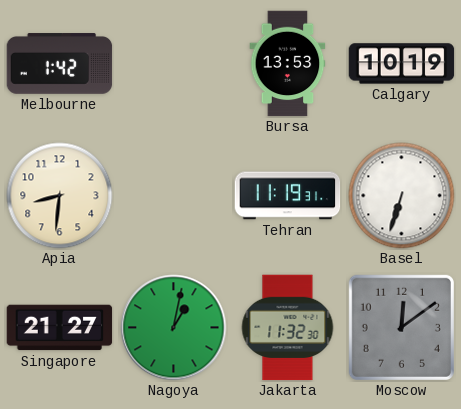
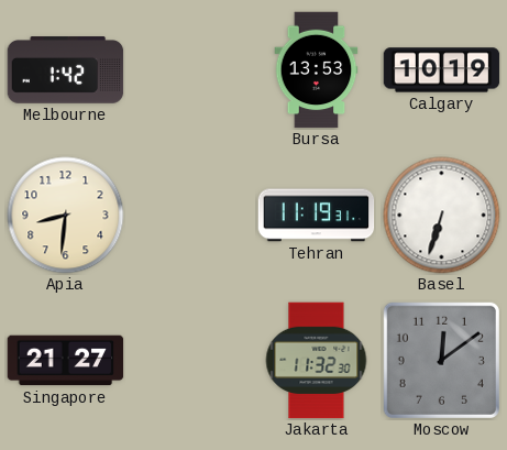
Nagoya: 1:02 -> none
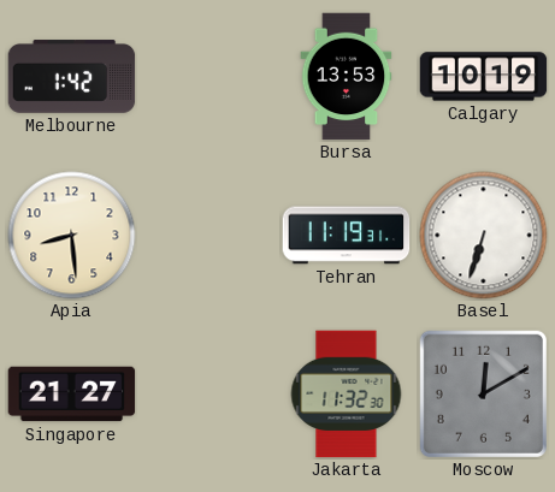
Apia: 8:31 -> 8:29
Moscow: 12:09 -> 12:10
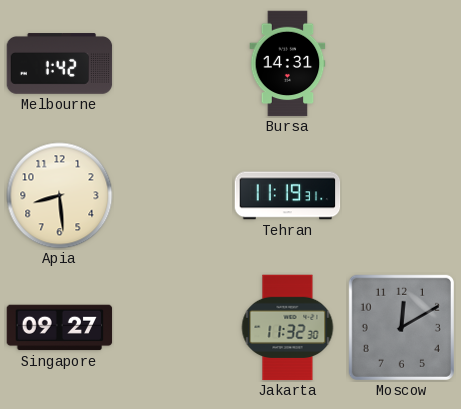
Bursa: 13:53 -> 14:31
Calgary: 10:19 -> none
Basel: 6:33 -> none
Singapore: 21:27 -> 09:27
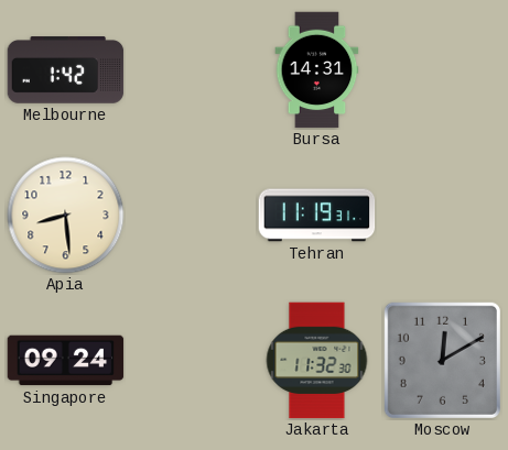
Singapore: 09:27 -> 09:24
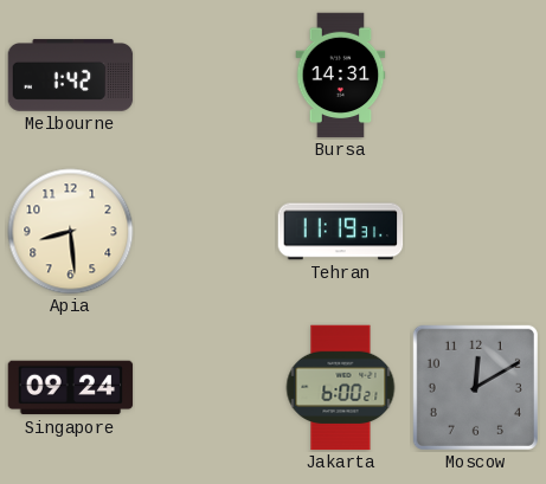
Jakarta: 11:32 -> 6:00
